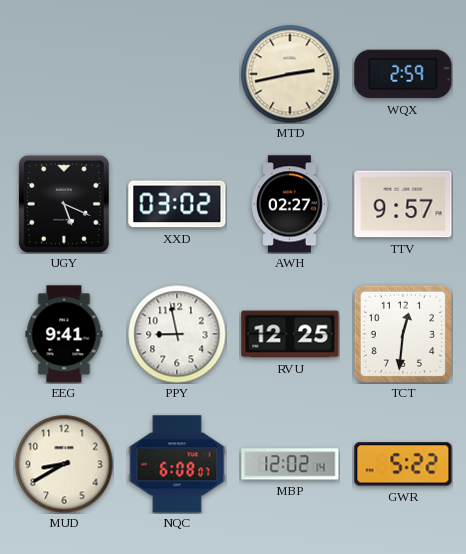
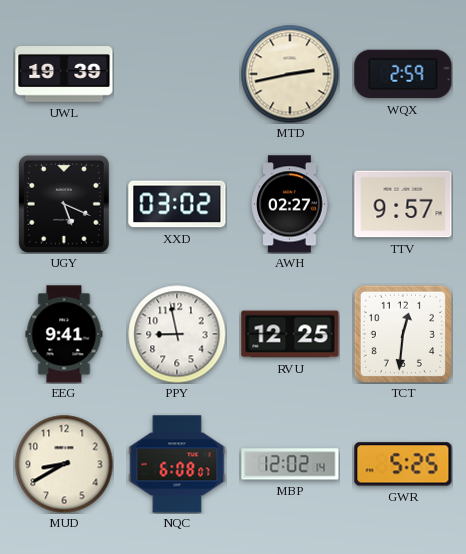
UWL: none -> 19:39
GWR: 5:22 -> 5:25
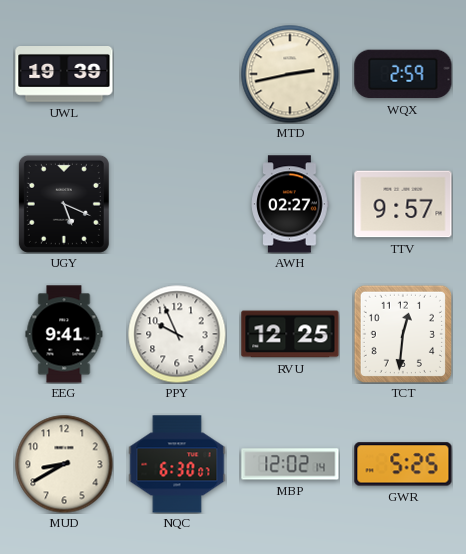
XXD: 03:02 -> none
PPY: 8:58 -> 9:56
NQC: 6:08 -> 6:30
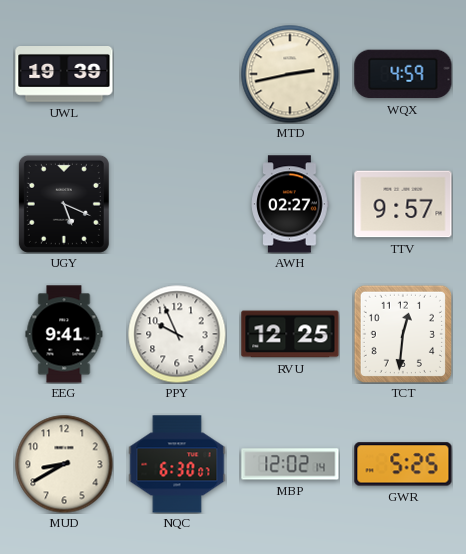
WQX: 2:59 -> 4:59
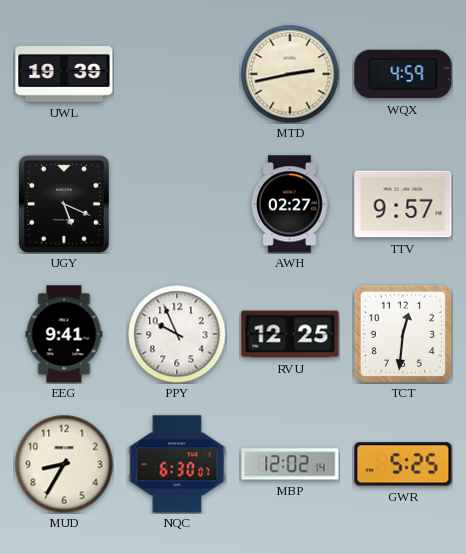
MUD: 8:40 -> 8:35
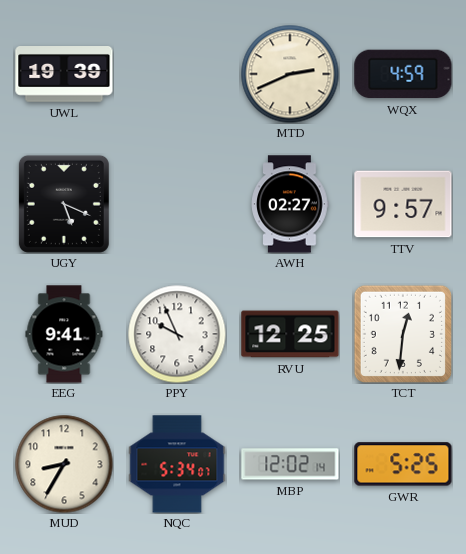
MTD: 2:43 -> 2:41
NQC: 6:30 -> 5:34
